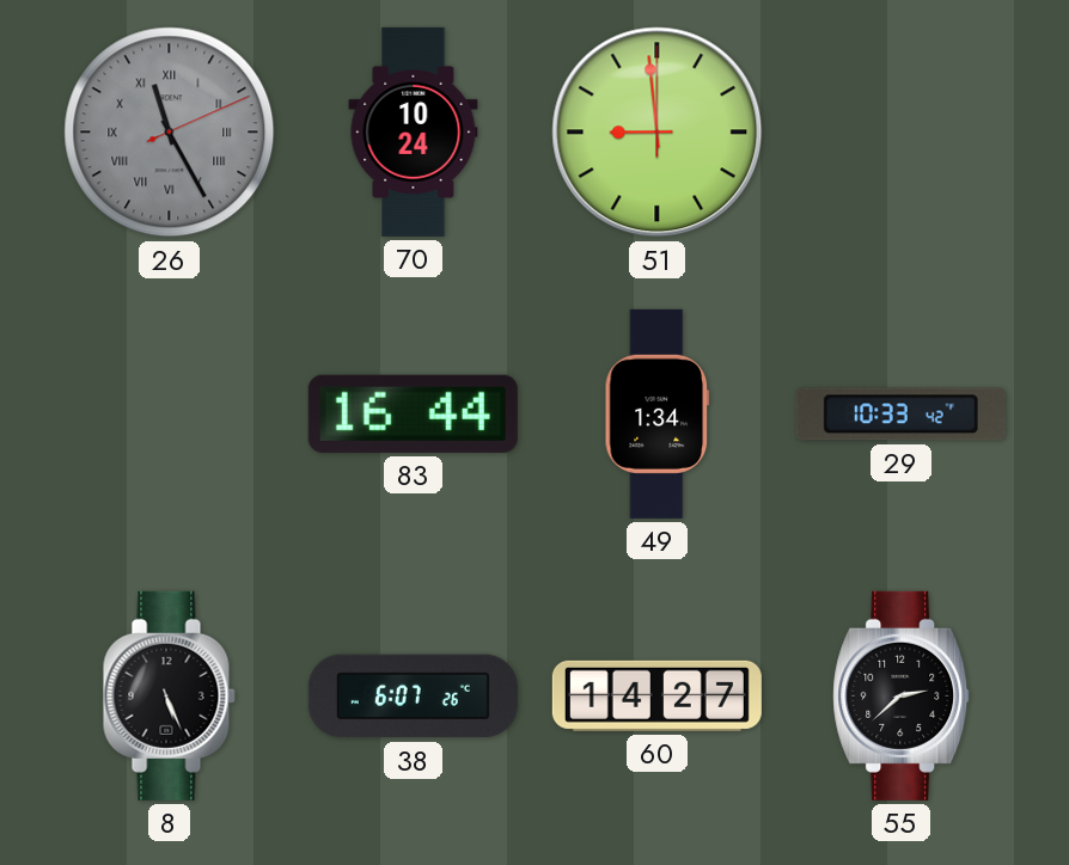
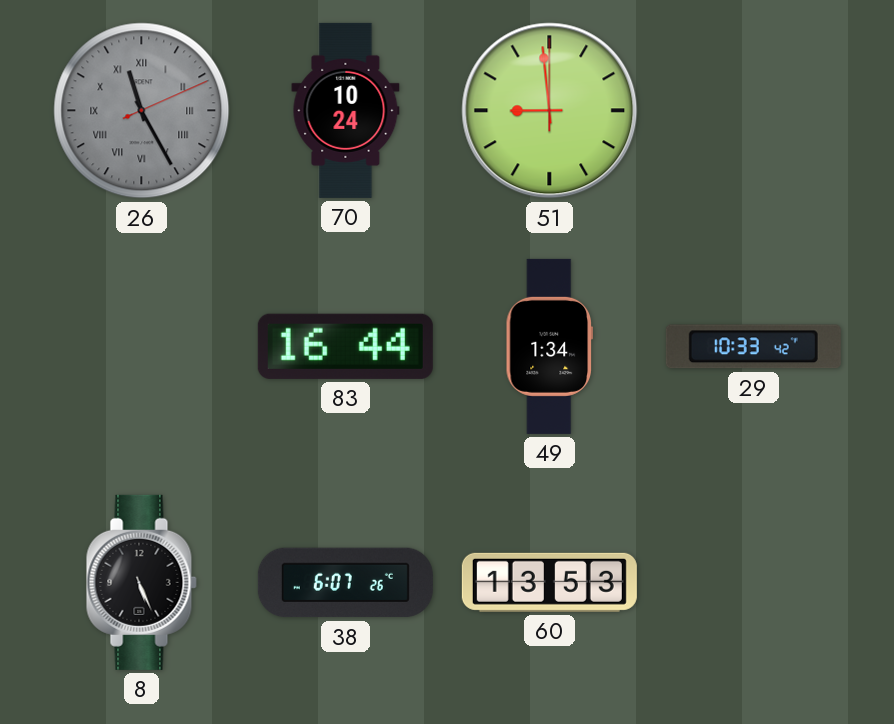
60: 14:27 -> 13:53
55: 2:38 -> none
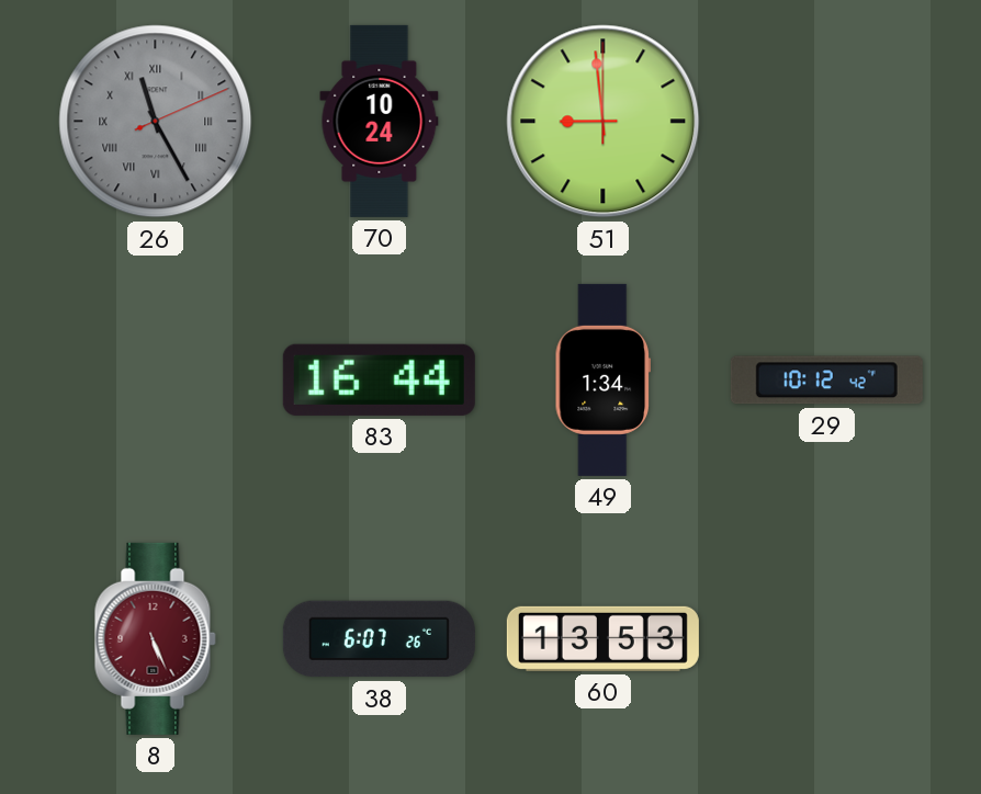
29: 10:33 -> 10:12
8 dial: black -> burgundy
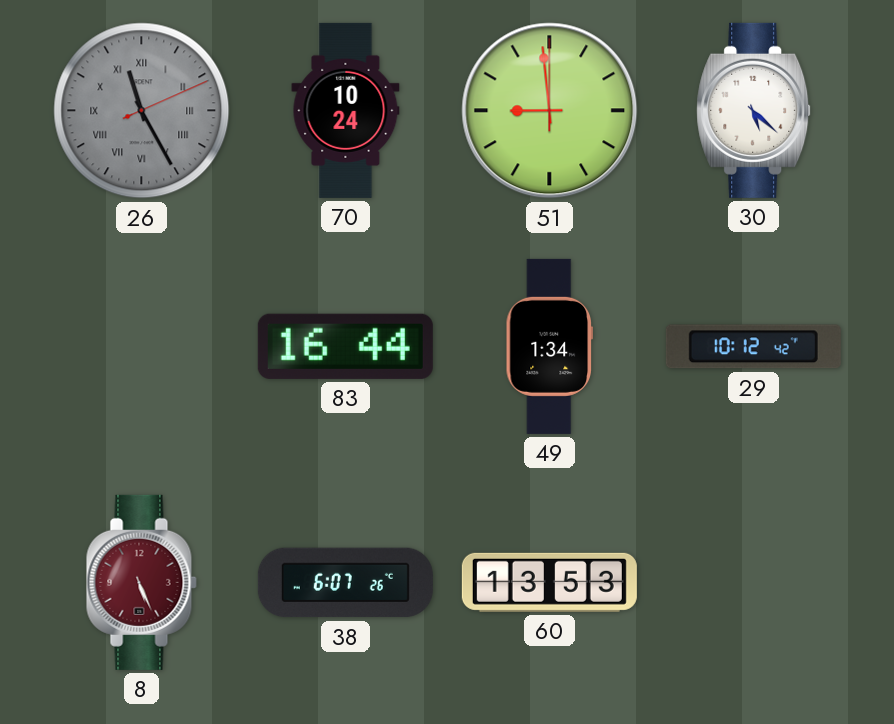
30: none -> 5:22
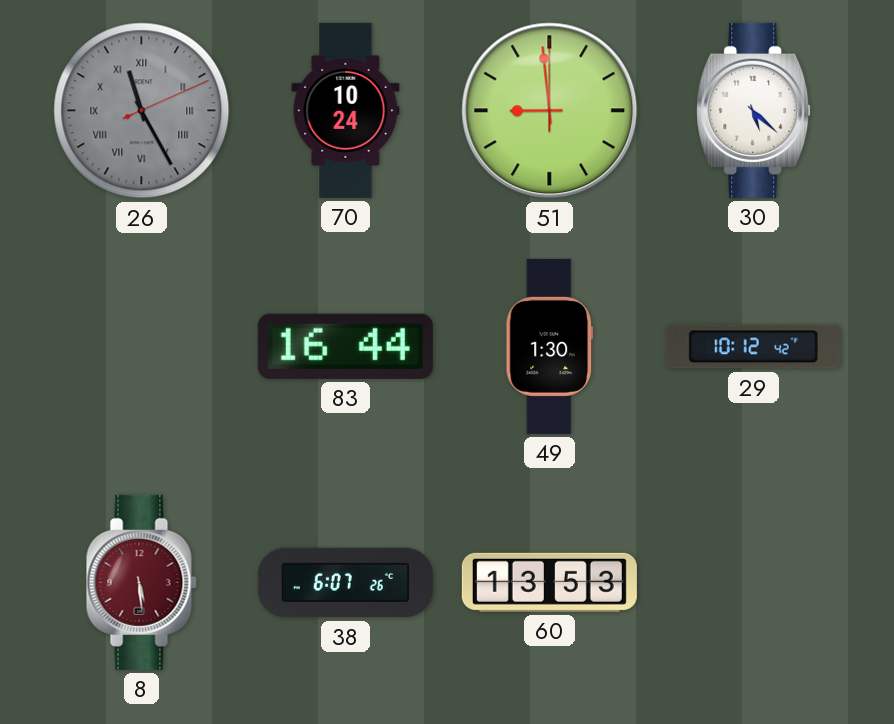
49: 1:34 -> 1:30
8: 5:26 -> 5:29
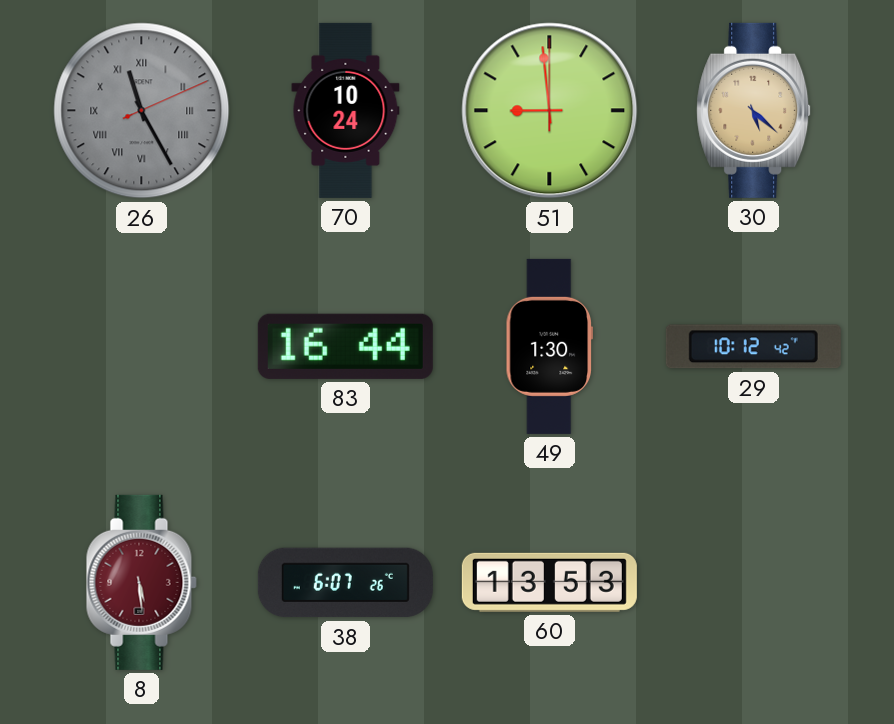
30 dial: white -> champagne
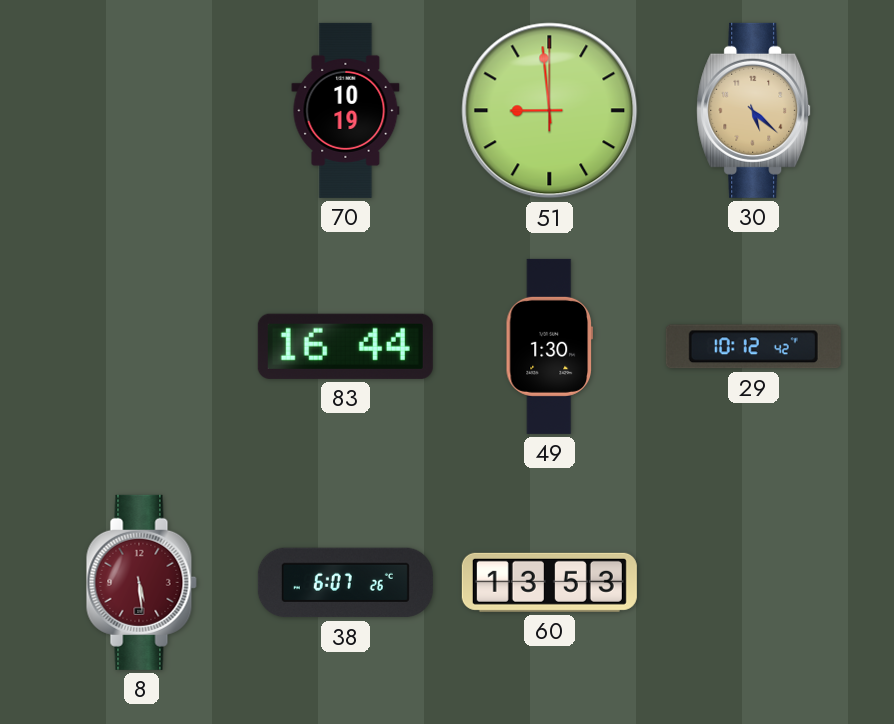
26: 11:25 -> none
70: 10:24 -> 10:19
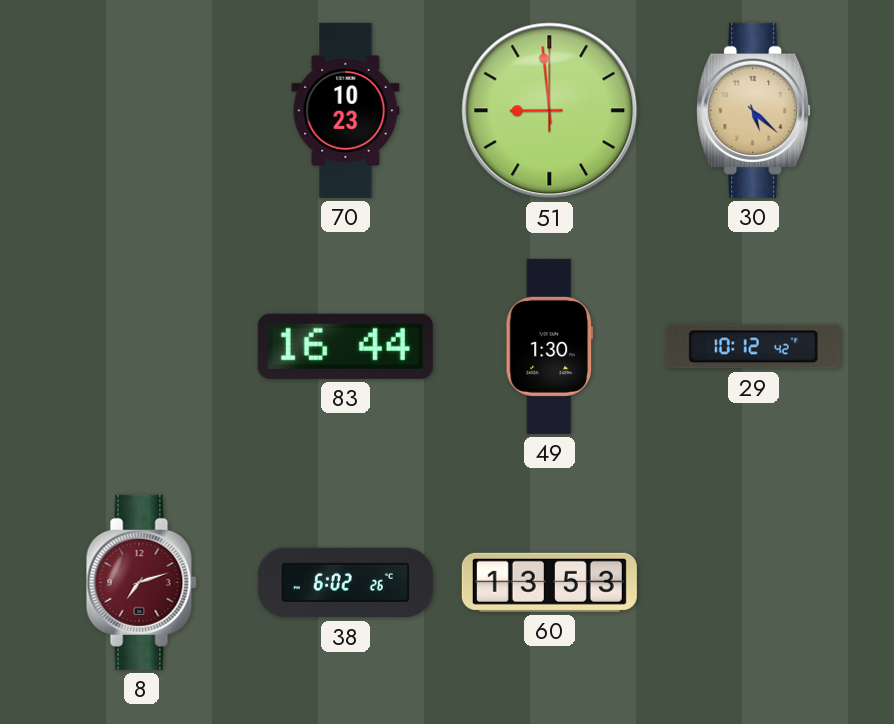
70: 10:19 -> 10:23
8: 5:29 -> 7:12
38: 6:07 -> 6:02
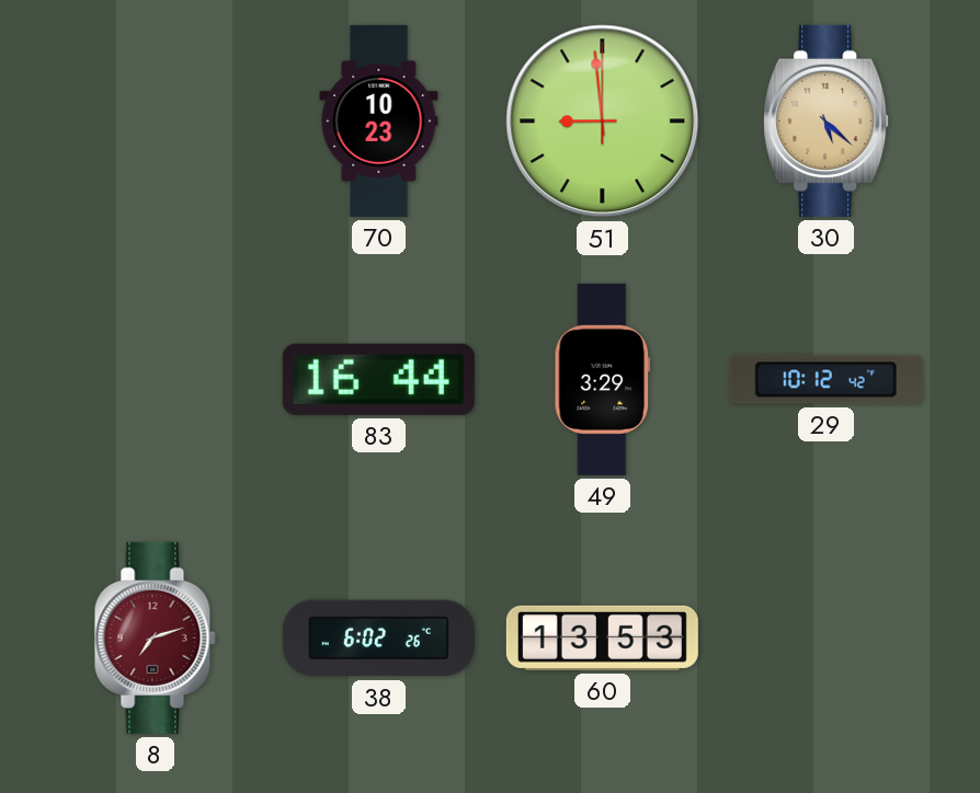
49: 1:30 -> 3:29
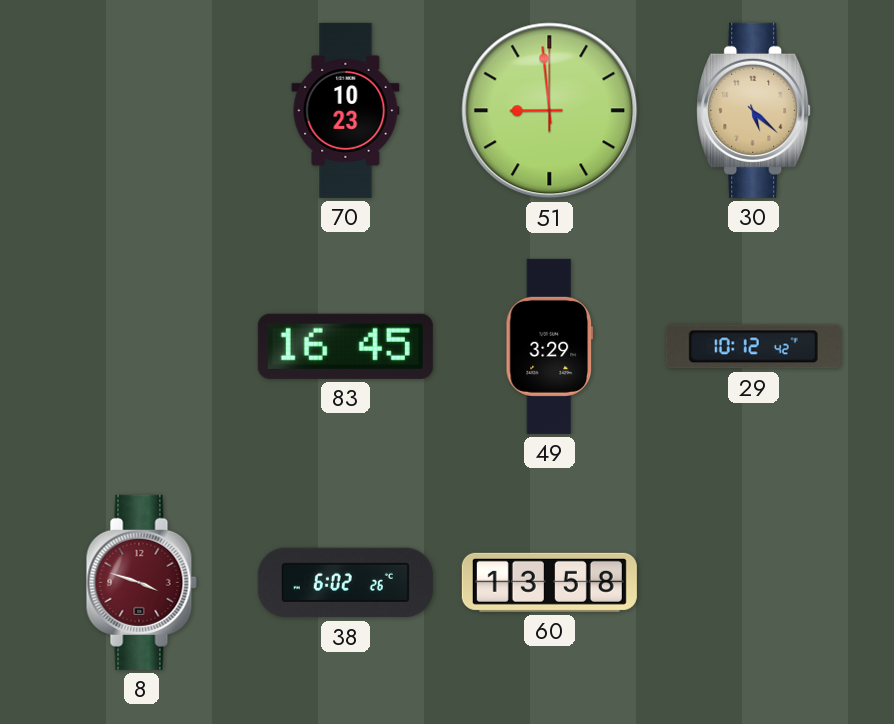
83: 16:44 -> 16:45
8: 7:12 -> 3:48
60: 13:53 -> 13:58
